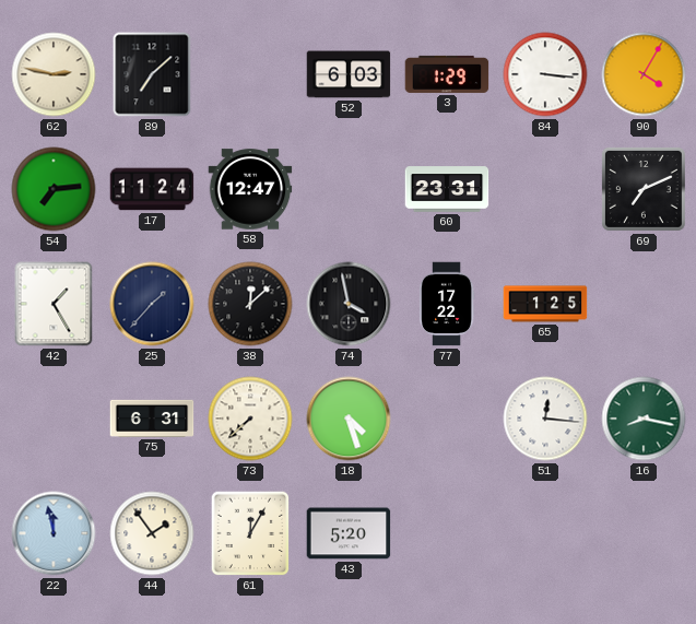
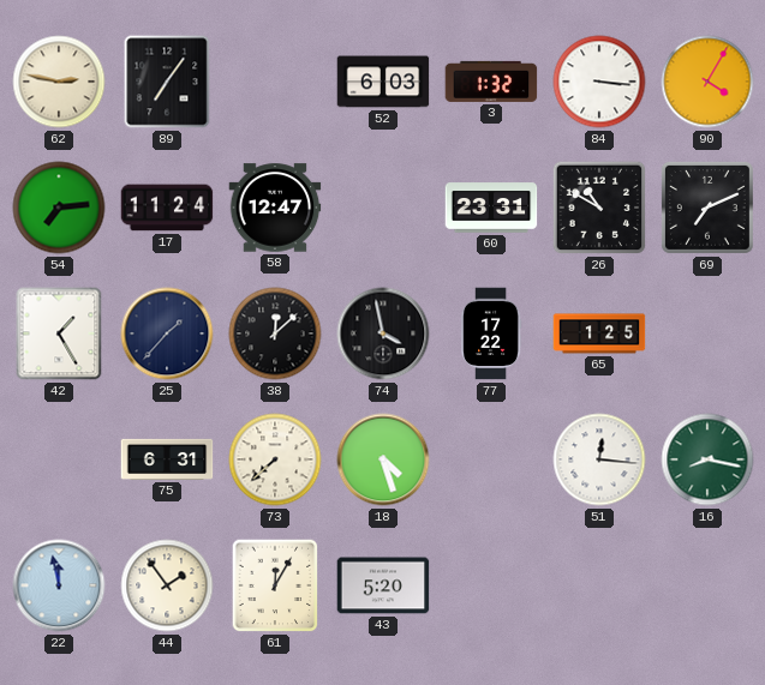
89: 7:08 -> 7:06
3: 1:29 -> 1:32
26: none -> 10:50
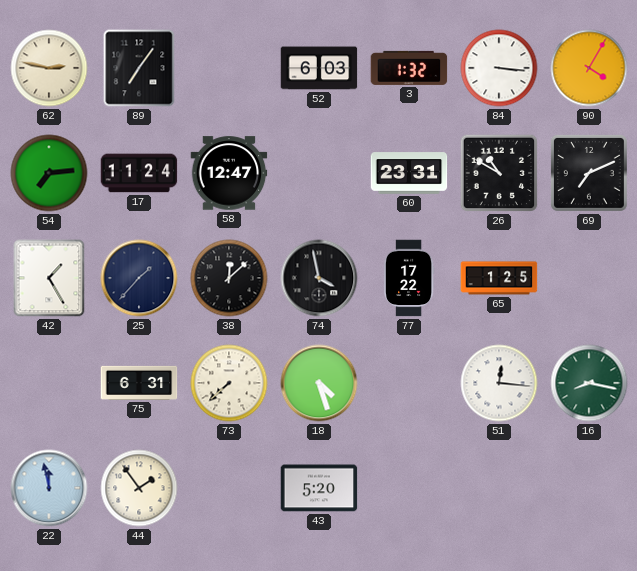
61: 12:05 -> none
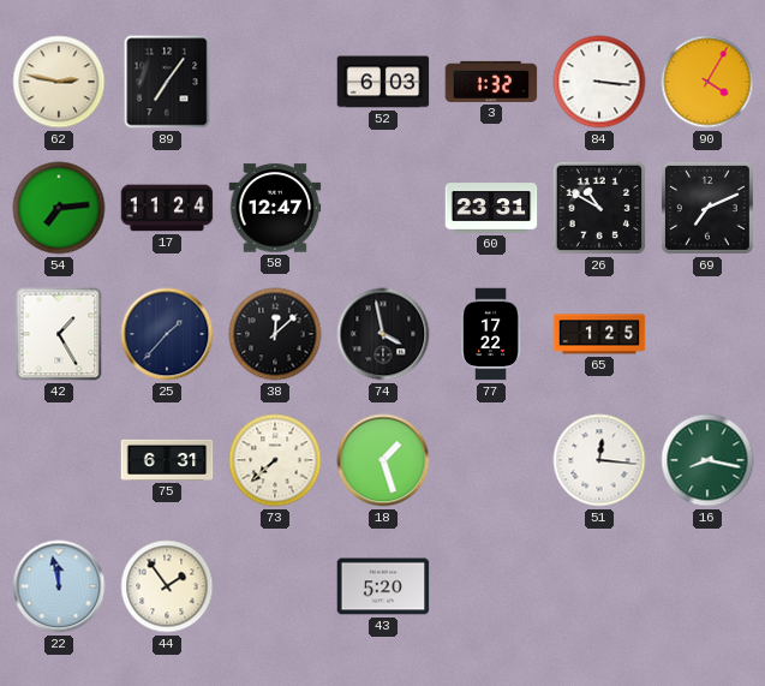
18: 4:27 -> 1:27
